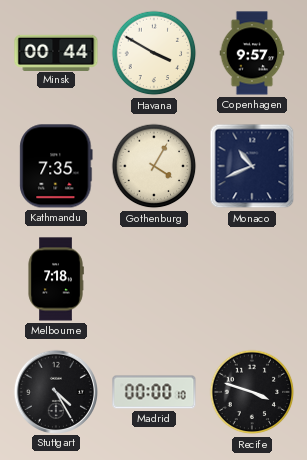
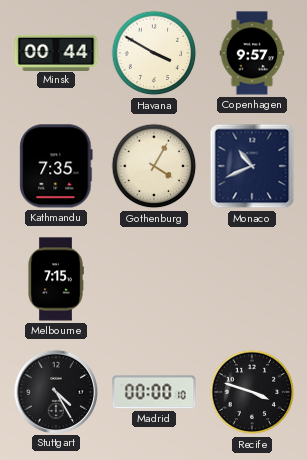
Melbourne: 7:18 -> 7:15
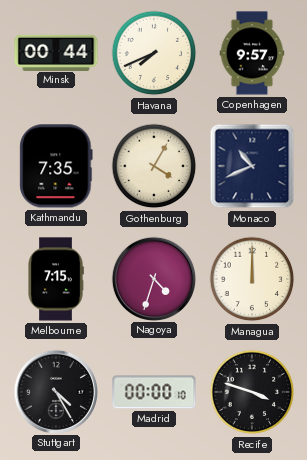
Havana: 3:50 -> 7:41
Nagoya: none -> 4:33
Managua: none -> 12:00
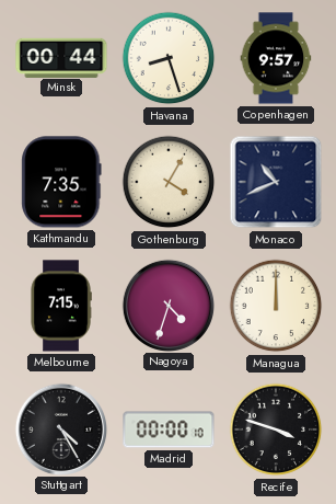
Havana: 7:41 -> 8:27
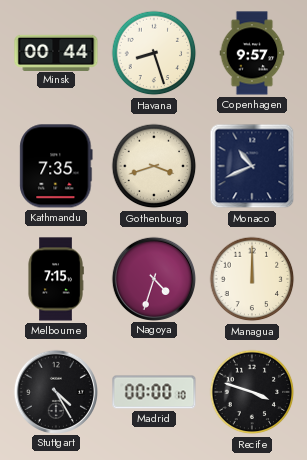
Gothenburg: 4:05 -> 3:42
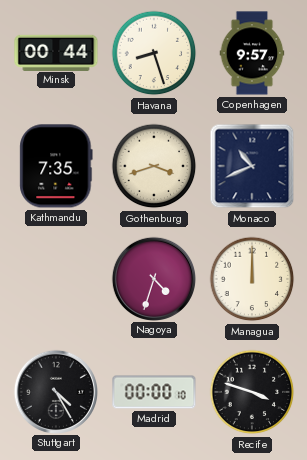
Melbourne: 7:15 -> none
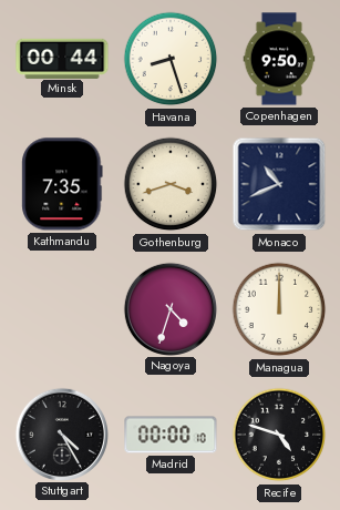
Copenhagen: 9:57 -> 9:50
Recife: 3:48 -> 4:48
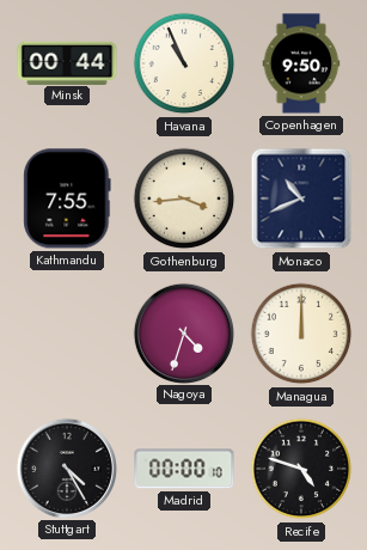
Havana: 8:27 -> 10:56
Kathmandu: 7:35 -> 7:55
Gothenburg: 3:42 -> 3:44
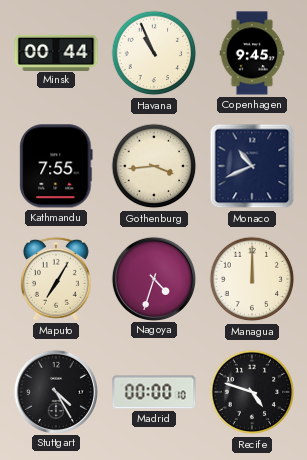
Copenhagen: 9:50 -> 9:45
Maputo: none -> 7:05
